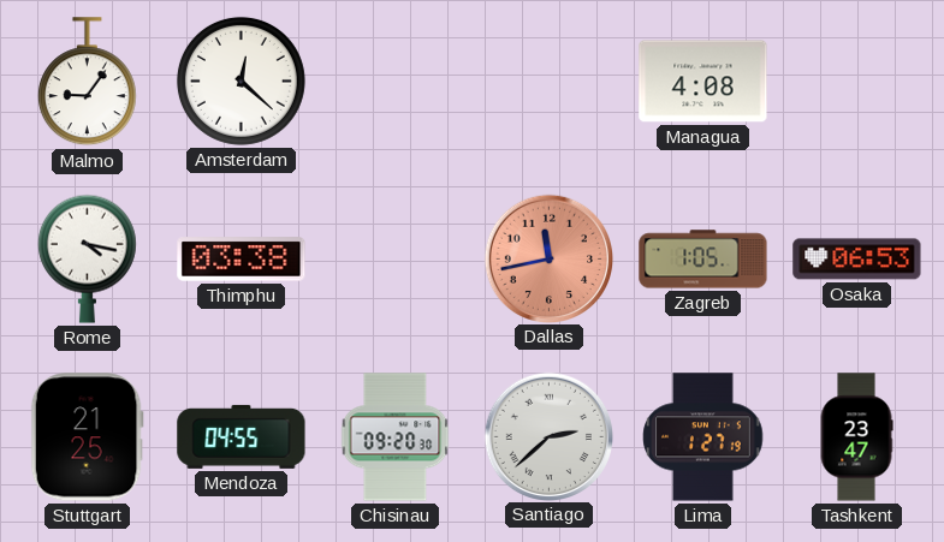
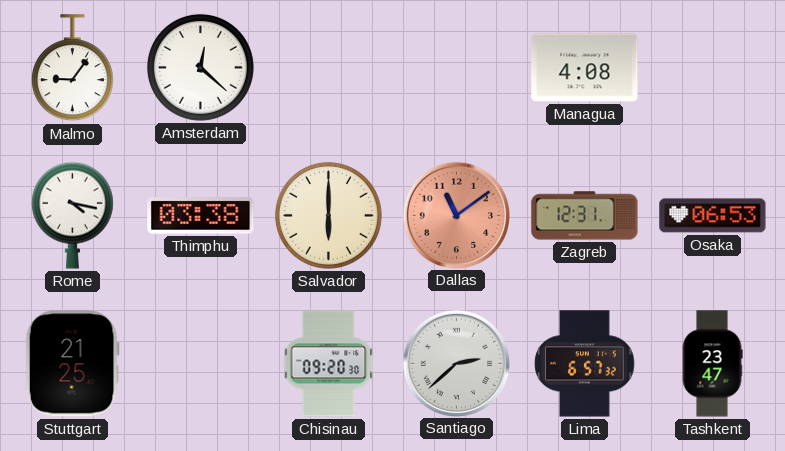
Salvador: none -> 6:00
Dallas: 11:43 -> 11:09
Zagreb: 1:05 -> 12:31
Mendoza: 04:55 -> none
Lima: 1:27 -> 6:57
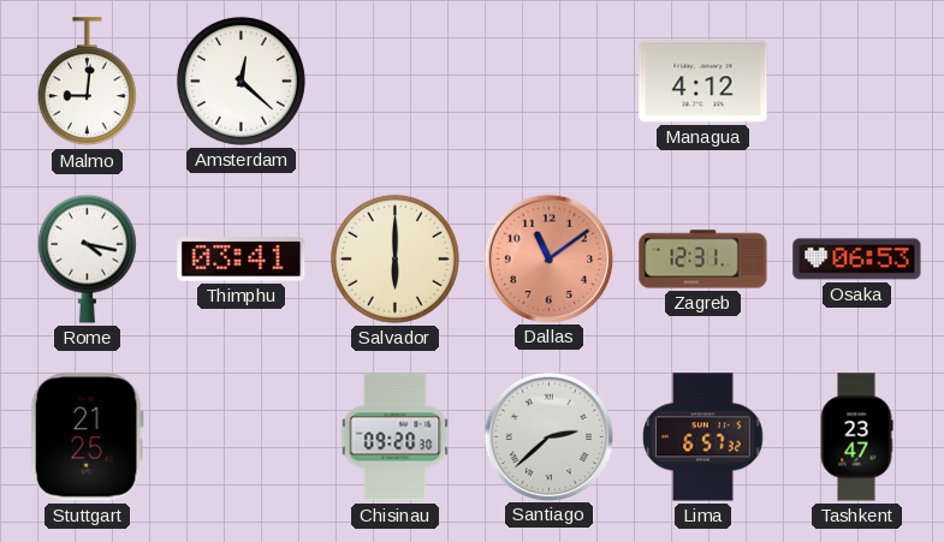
Malmo: 9:06 -> 9:01
Managua: 4:08 -> 4:12
Thimphu: 03:38 -> 03:41
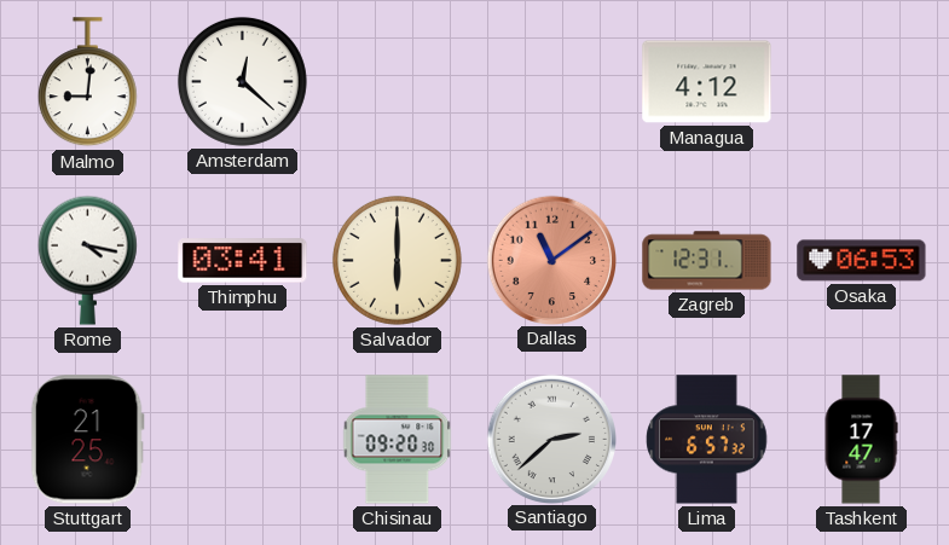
Tashkent: 23:47 -> 17:47
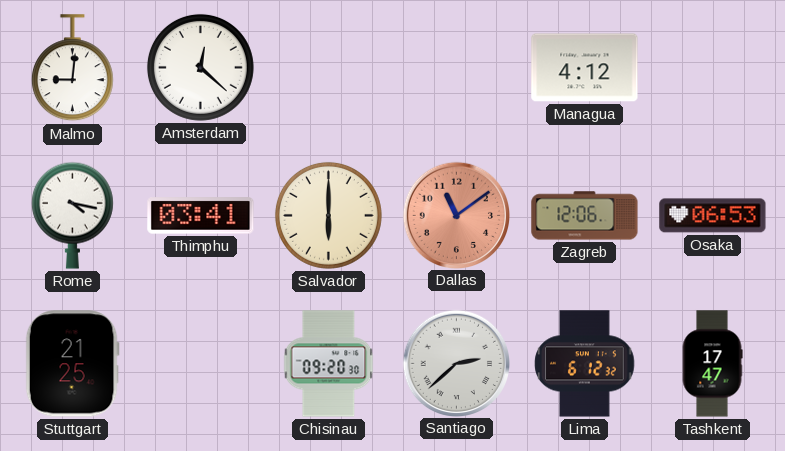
Zagreb: 12:31 -> 12:06
Lima: 6:57 -> 6:12
